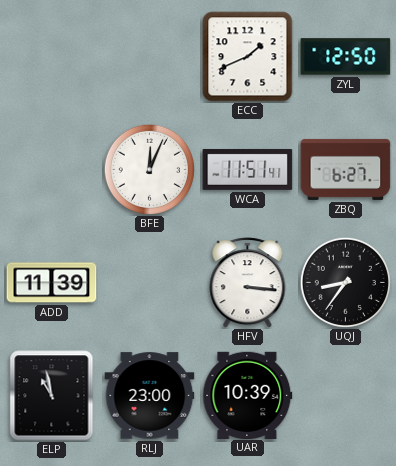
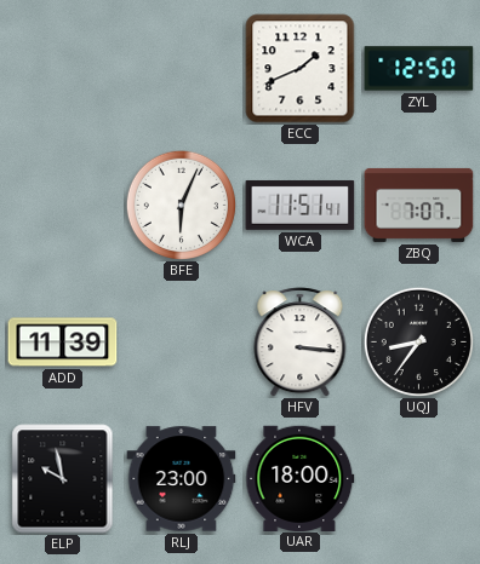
BFE: 12:04 -> 6:04
ZBQ: 6:27 -> 7:07
ELP: 10:58 -> 9:58
UAR: 10:39 -> 18:00
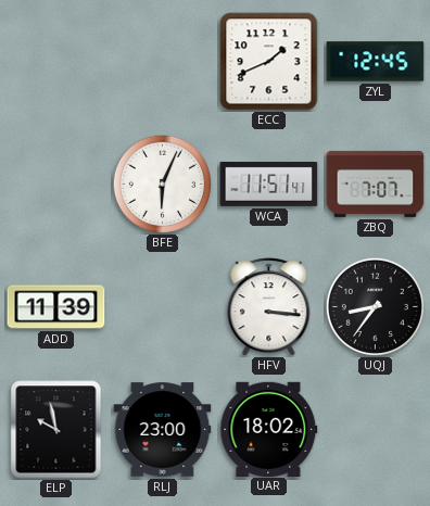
ZYL: 12:50 -> 12:45
UAR: 18:00 -> 18:02
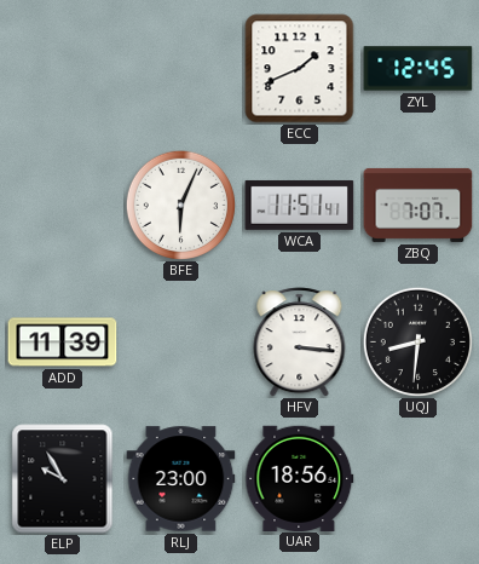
UQJ: 8:36 -> 8:31
ELP: 9:58 -> 9:55
UAR: 18:02 -> 18:56
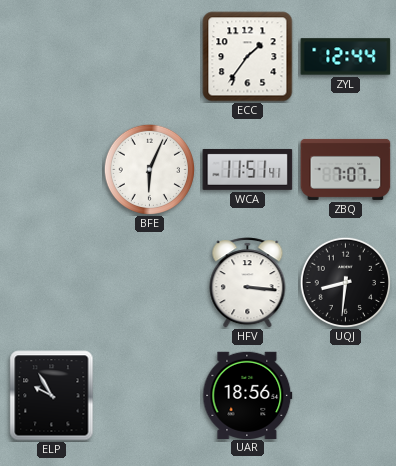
ECC: 1:41 -> 1:36
ZYL: 12:45 -> 12:44
ADD: 11:39 -> none
RLJ: 23:00 -> none
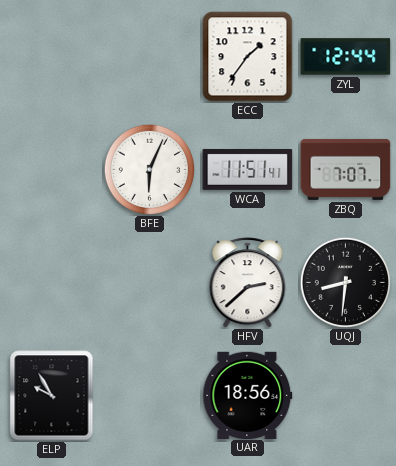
HFV: 3:16 -> 2:38
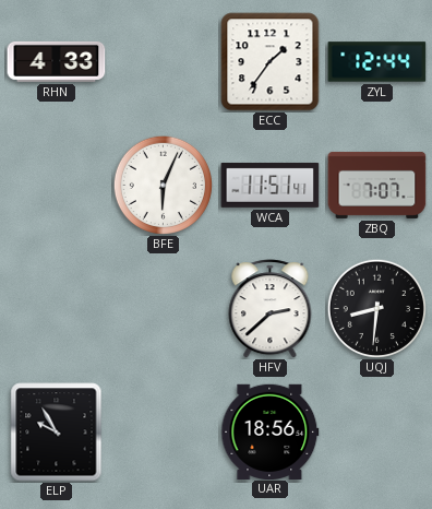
RHN: none -> 4:33
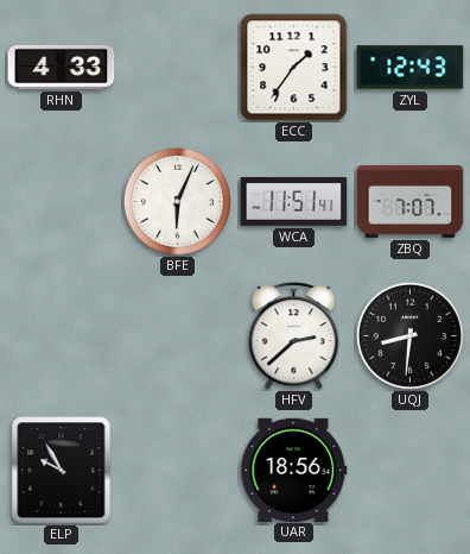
ZYL: 12:44 -> 12:43
